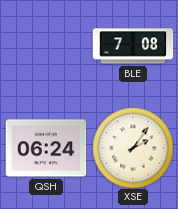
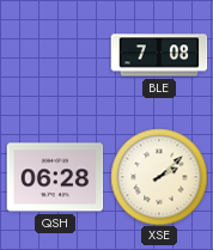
QSH: 06:24 -> 06:28
XSE: 2:06 -> 2:08
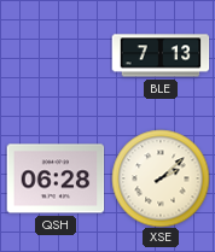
BLE: 7:08 -> 7:13
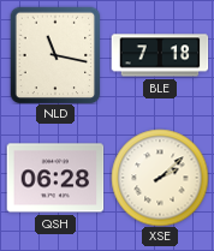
NLD: none -> 11:17
BLE: 7:13 -> 7:18
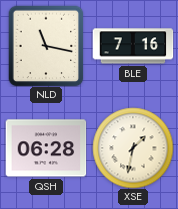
BLE: 7:18 -> 7:16
XSE: 2:08 -> 1:32
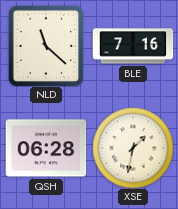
NLD: 11:17 -> 11:22
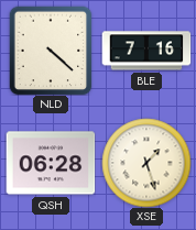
NLD: 11:22 -> 4:22
XSE: 1:32 -> 1:27
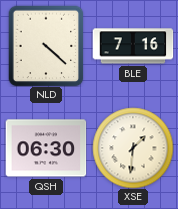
QSH: 06:28 -> 06:30
XSE: 1:27 -> 1:31
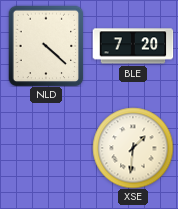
BLE: 7:16 -> 7:20
QSH: 06:30 -> none
